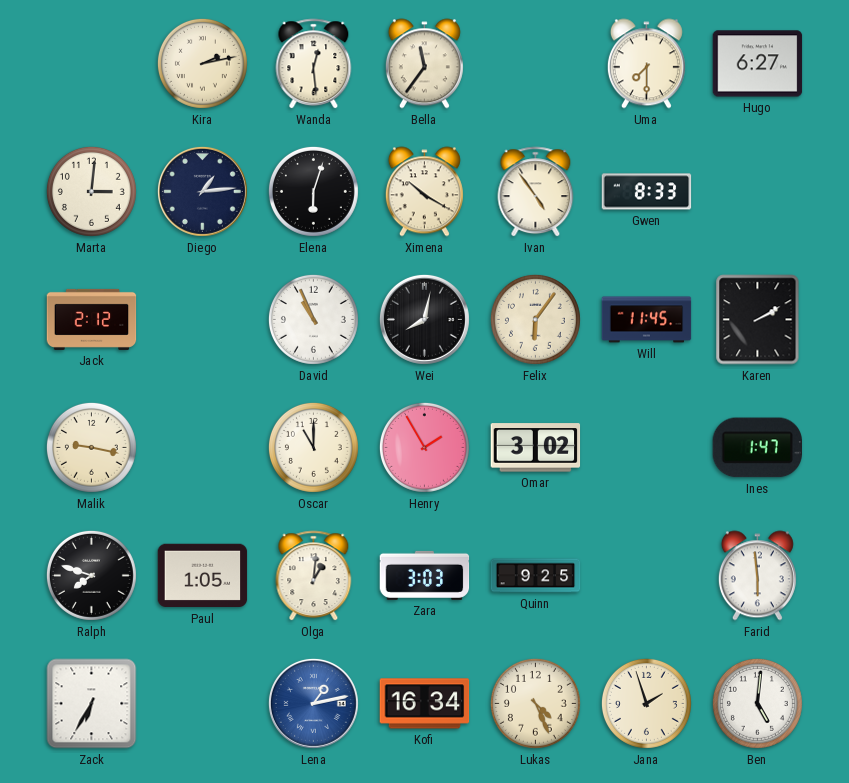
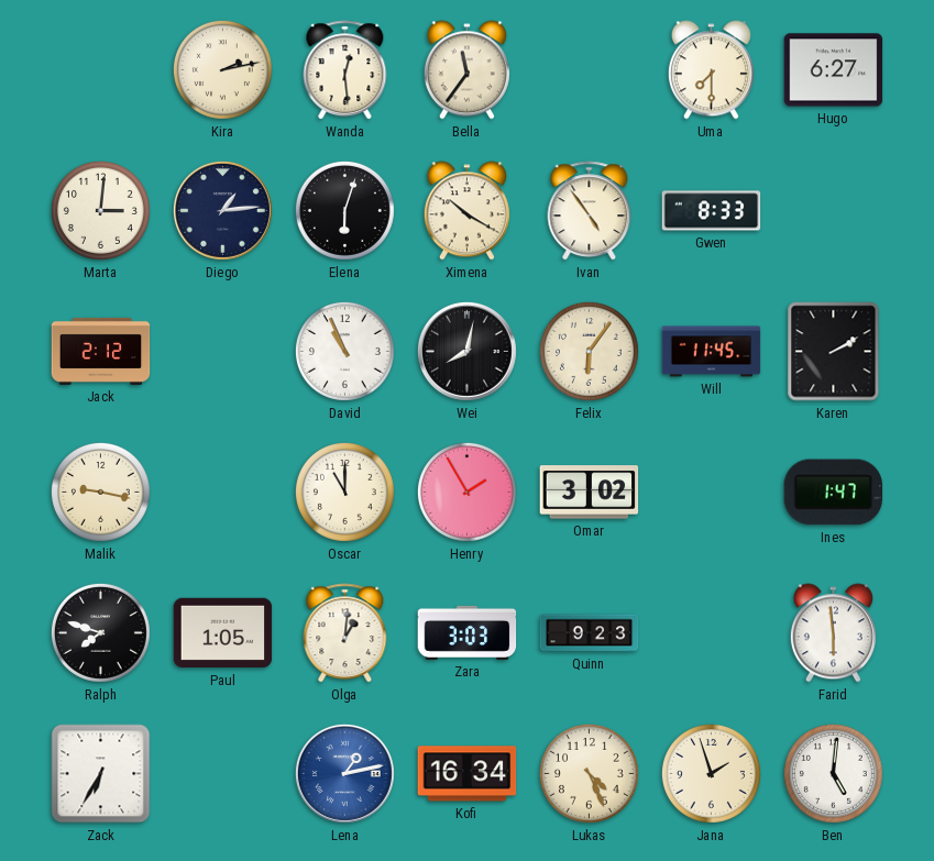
Quinn: 9:25 -> 9:23
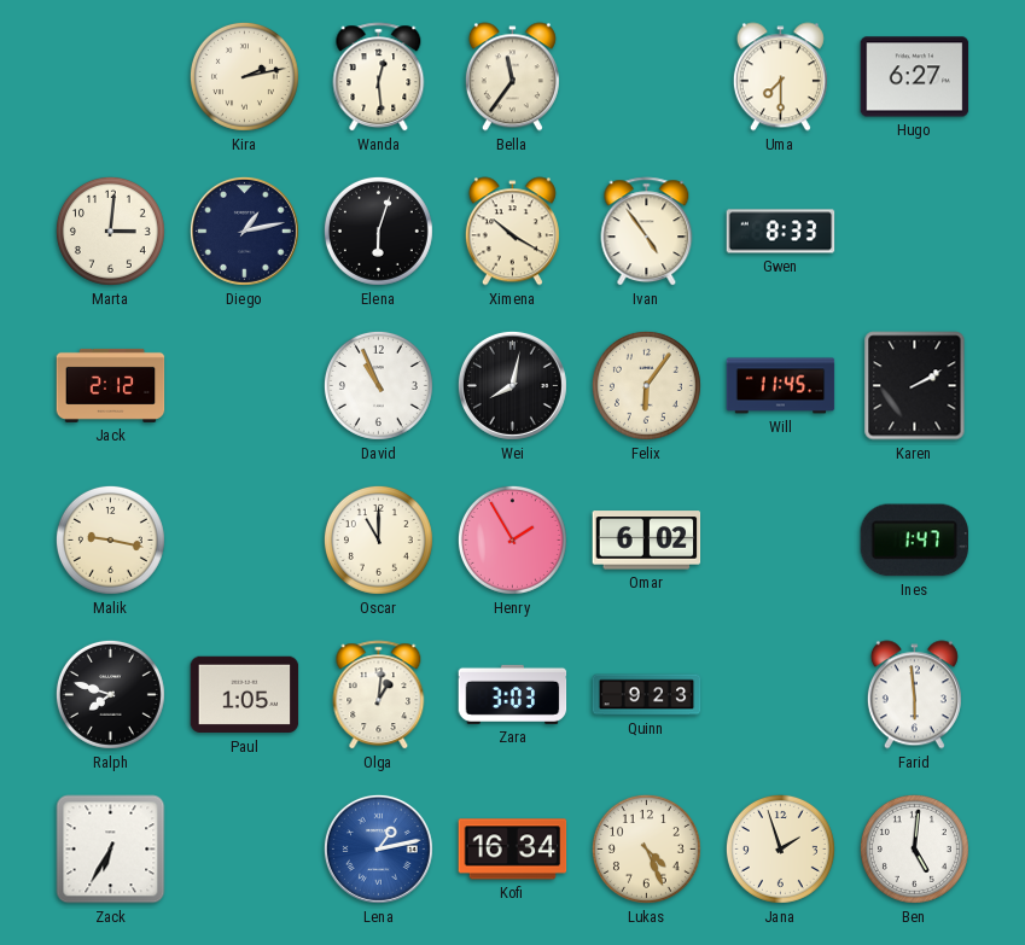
Diego: 1:14 -> 1:13
Omar: 3:02 -> 6:02
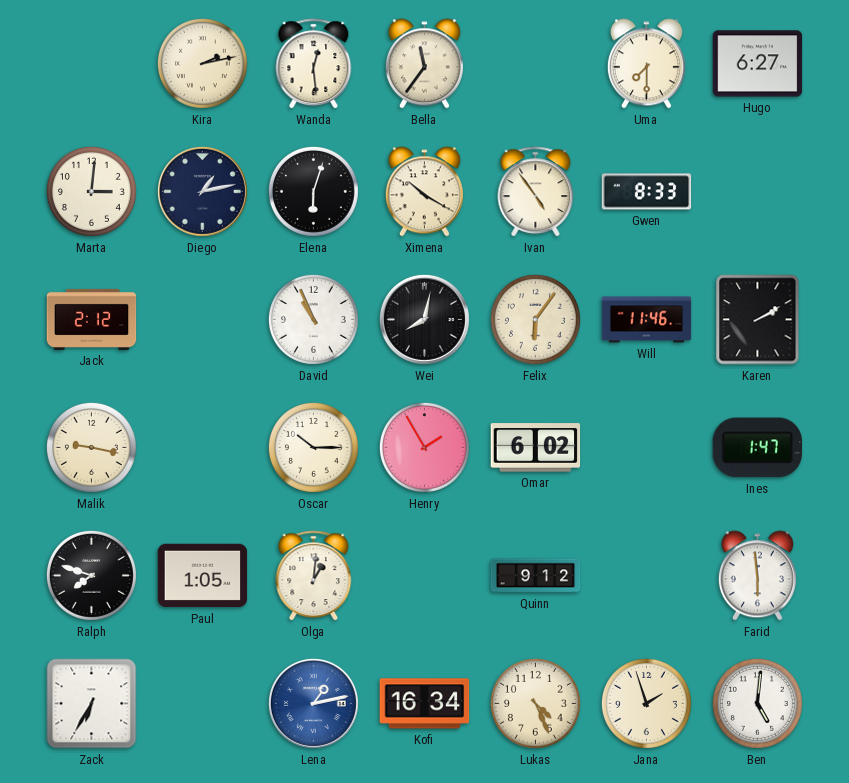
Will: 11:45 -> 11:46
Oscar: 11:00 -> 10:15
Zara: 3:03 -> none
Quinn: 9:23 -> 9:12
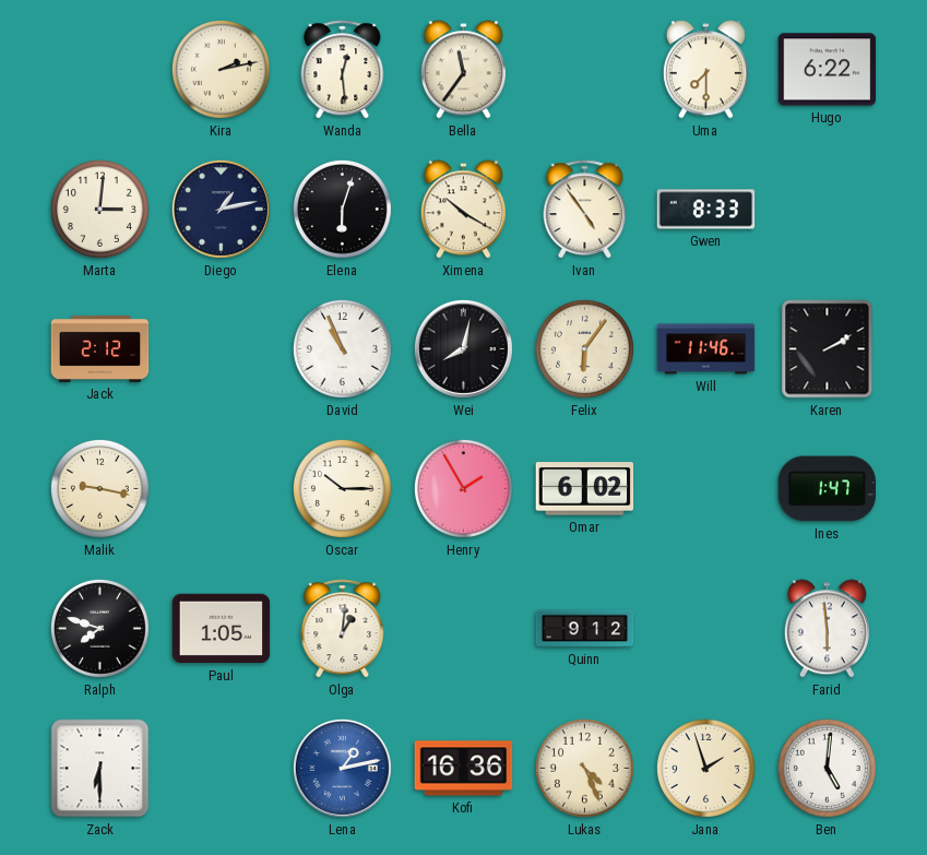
Hugo: 6:27 -> 6:22
Zack: 6:35 -> 6:30
Kofi: 16:34 -> 16:36
